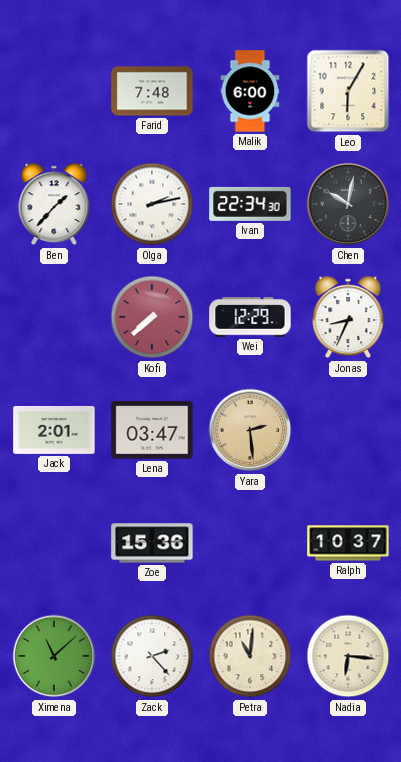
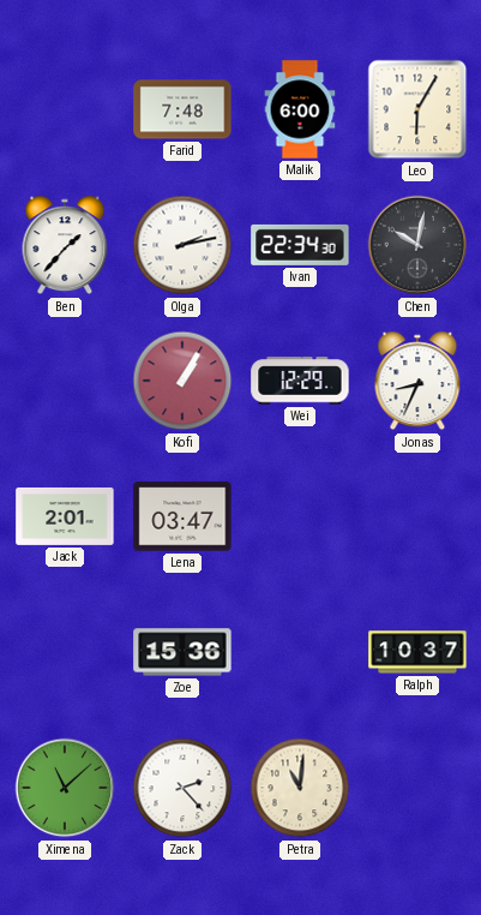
Kofi: 7:38 -> 1:05
Yara: 2:29 -> none
Nadia: 6:16 -> none
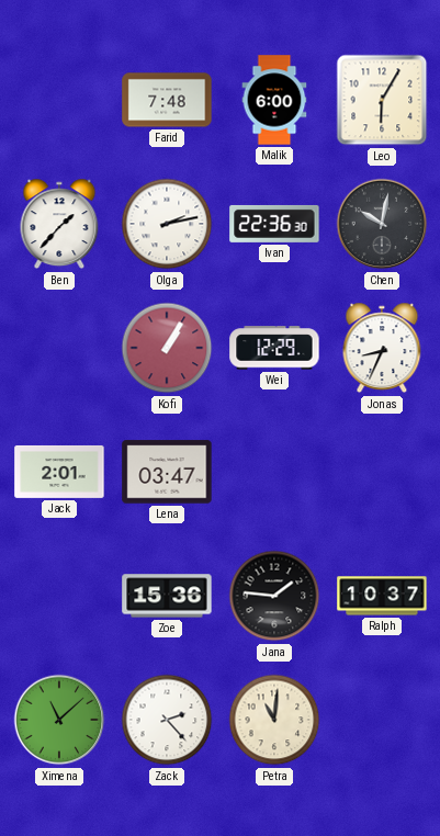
Ivan: 22:34 -> 22:36
Jana: none -> 1:46
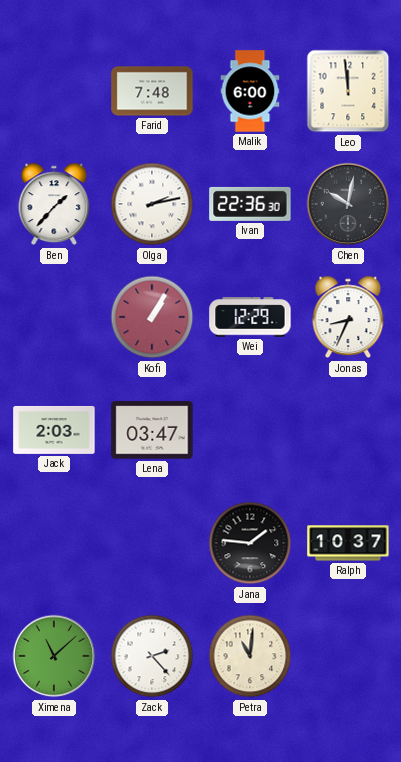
Leo: 6:05 -> 11:59
Jack: 2:01 -> 2:03
Zoe: 15:36 -> none
